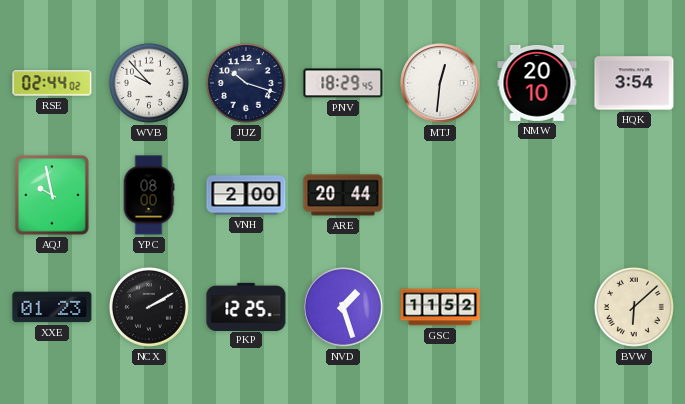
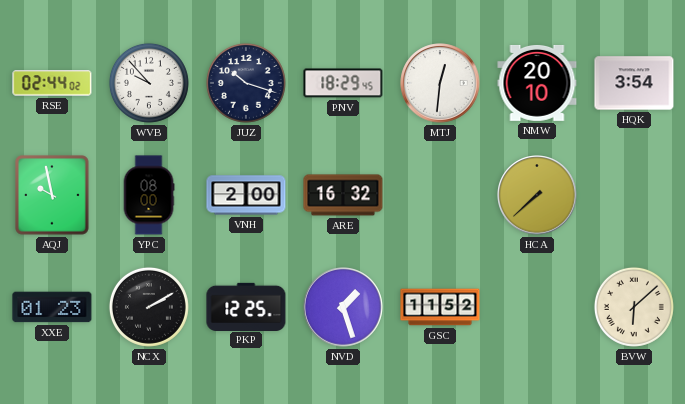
ARE: 20:44 -> 16:32
HCA: none -> 7:38
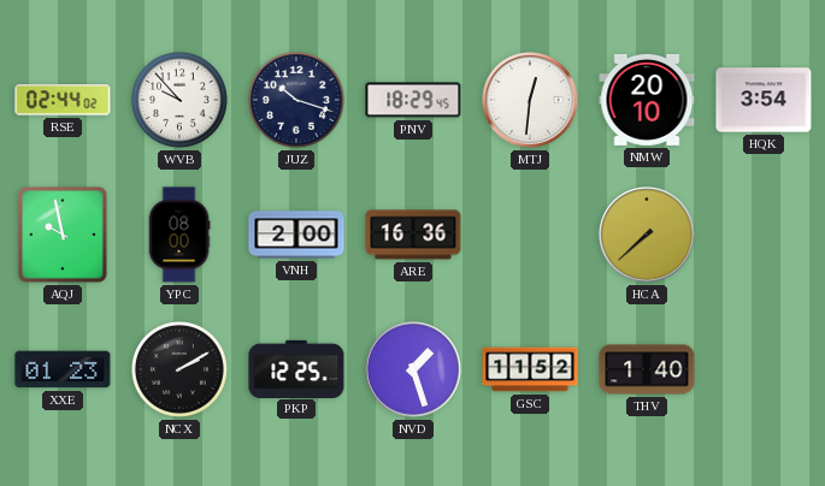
ARE: 16:32 -> 16:36
THV: none -> 1:40
BVW: 6:08 -> none
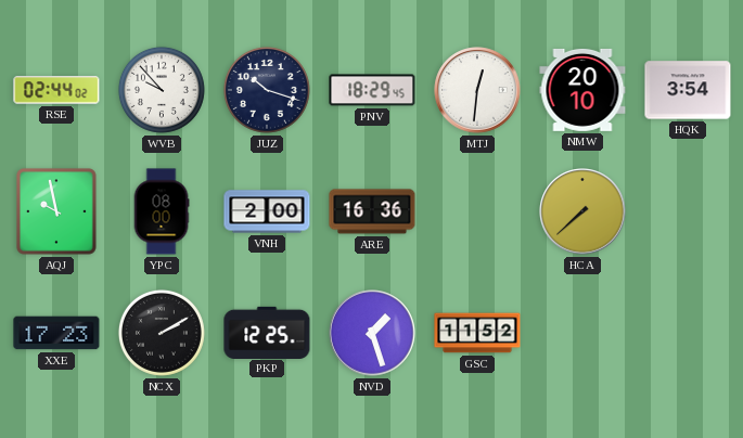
XXE: 01:23 -> 17:23
THV: 1:40 -> none
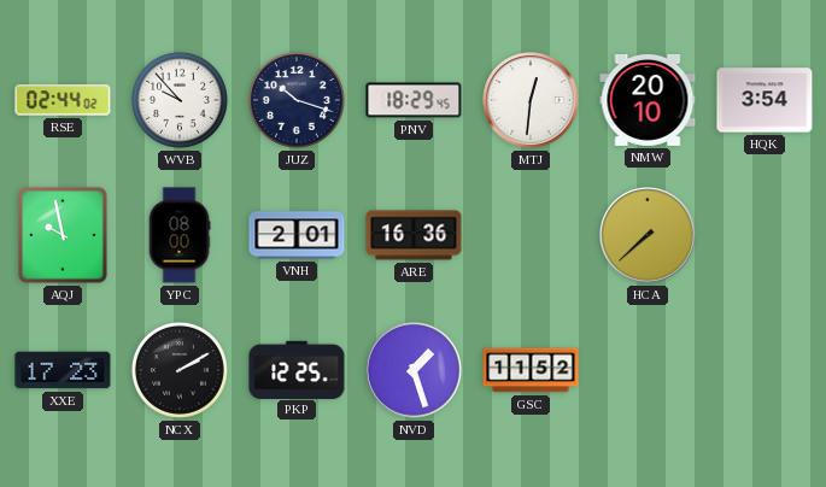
VNH: 2:00 -> 2:01
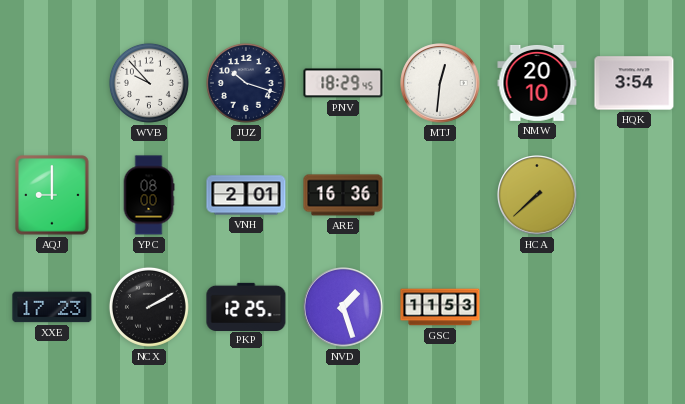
RSE: 02:44 -> none
AQJ: 9:58 -> 9:00
GSC: 11:52 -> 11:53
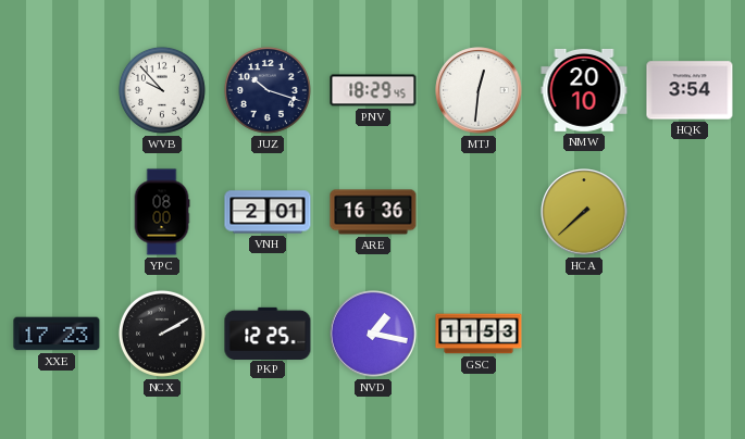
AQJ: 9:00 -> none
NVD: 1:27 -> 1:17
